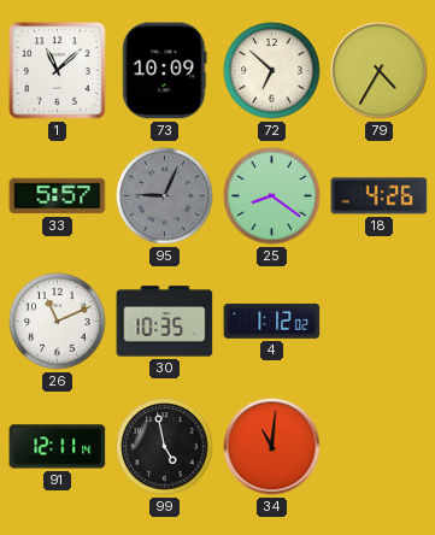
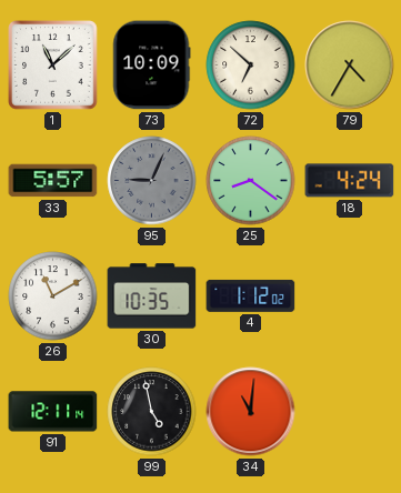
18: 4:26 -> 4:24
26: 11:11 -> 11:10
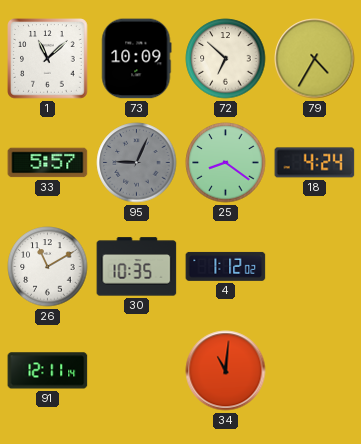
99: 4:58 -> none
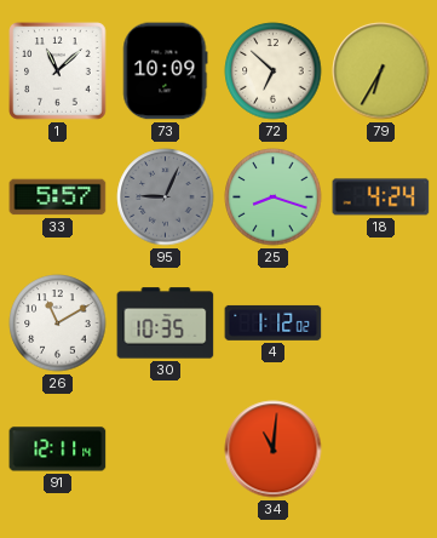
79: 4:35 -> 6:35
25: 8:21 -> 8:18
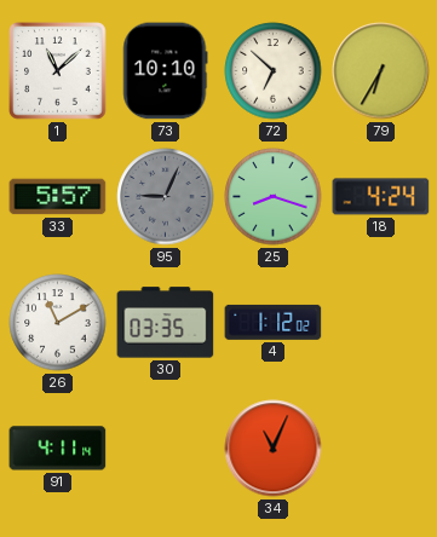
73: 10:09 -> 10:10
30: 10:35 -> 03:35
91: 12:11 -> 4:11
34: 11:01 -> 11:04
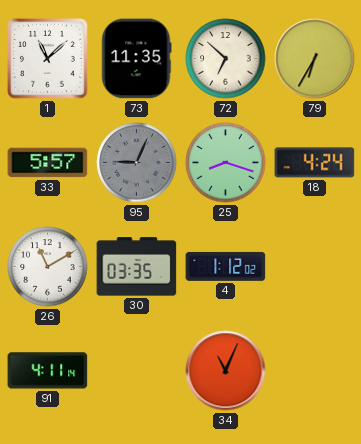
73: 10:10 -> 11:35
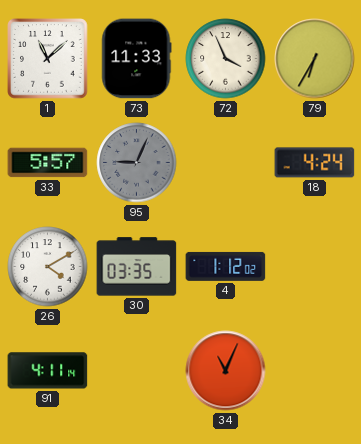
73: 11:35 -> 11:33
72: 6:52 -> 3:56
25: 8:18 -> none
26: 11:10 -> 4:10
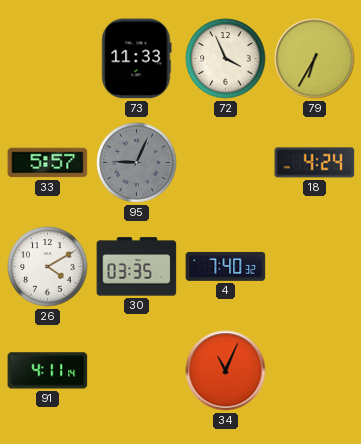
1: 11:08 -> none
4: 1:12 -> 7:40
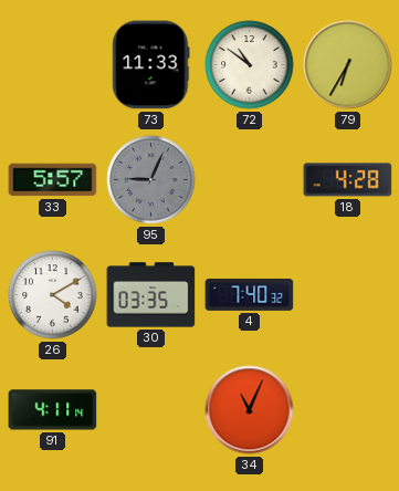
72: 3:56 -> 10:51
18: 4:24 -> 4:28
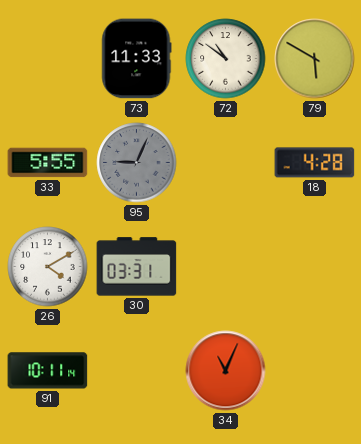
79: 6:35 -> 5:50
33: 5:57 -> 5:55
30: 03:35 -> 03:31
4: 7:40 -> none
91: 4:11 -> 10:11
